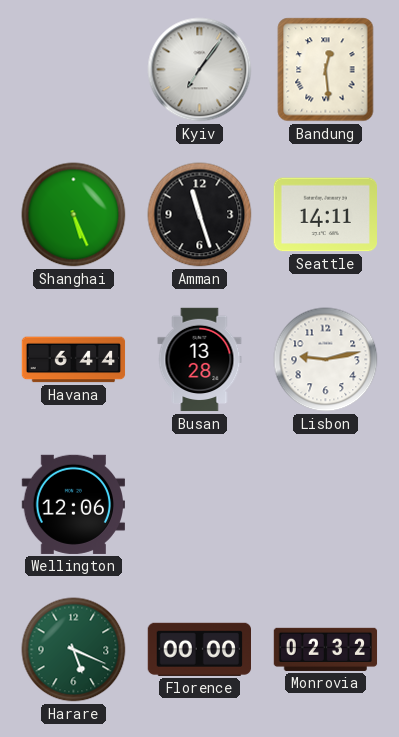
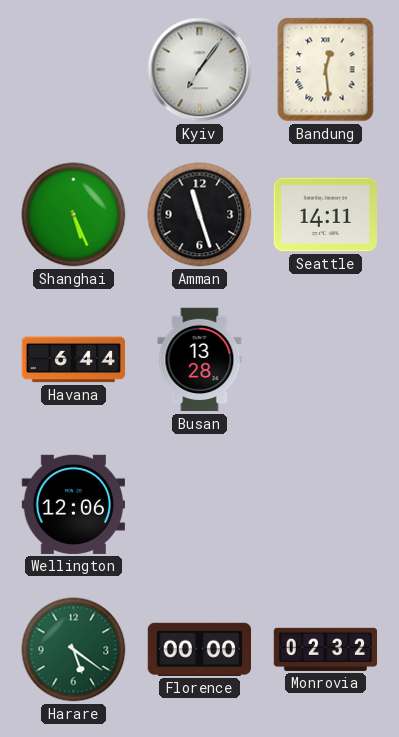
Lisbon: 9:13 -> none
Harare: 5:19 -> 5:21
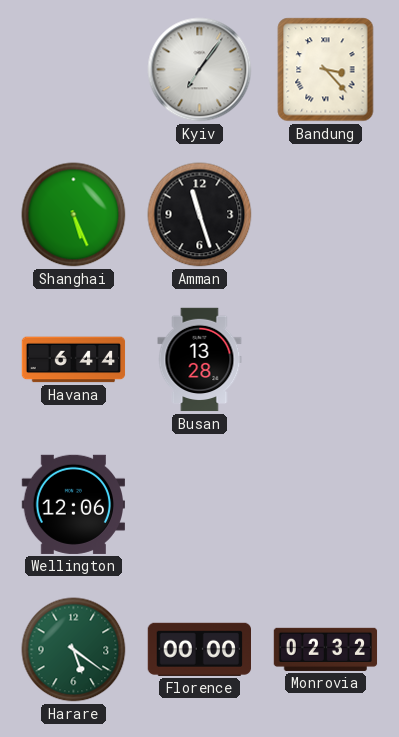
Bandung: 12:29 -> 3:23
Seattle: 14:11 -> none
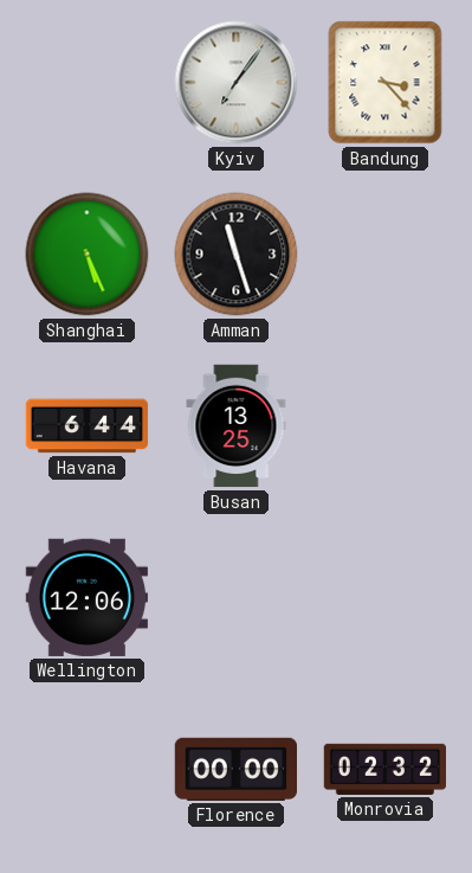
Busan: 13:28 -> 13:25
Harare: 5:21 -> none
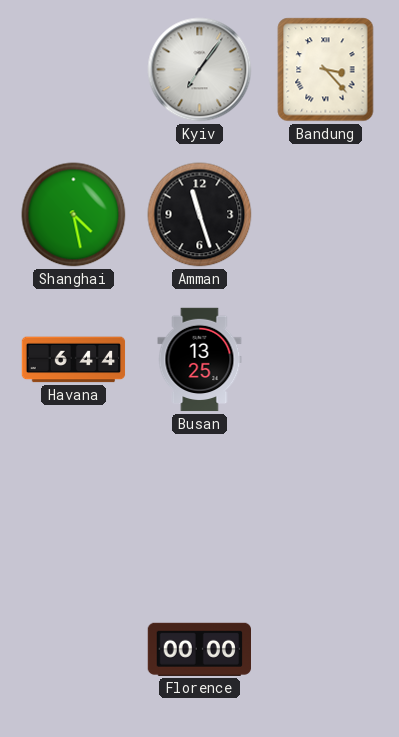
Shanghai: 5:26 -> 4:28
Wellington: 12:06 -> none
Monrovia: 02:32 -> none
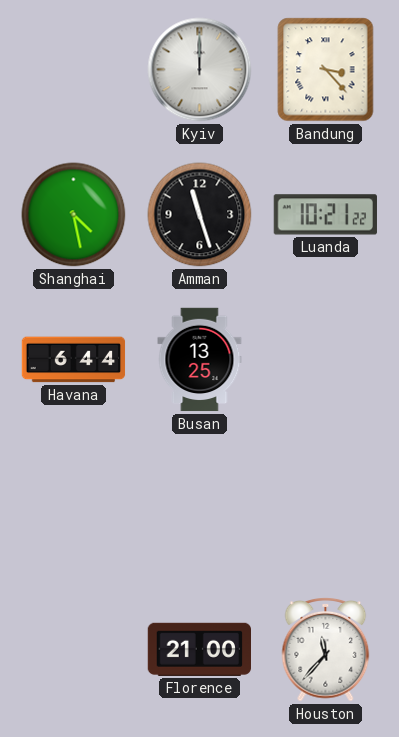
Kyiv: 7:06 -> 12:00
Luanda: none -> 10:21
Florence: 00:00 -> 21:00
Houston: none -> 11:37
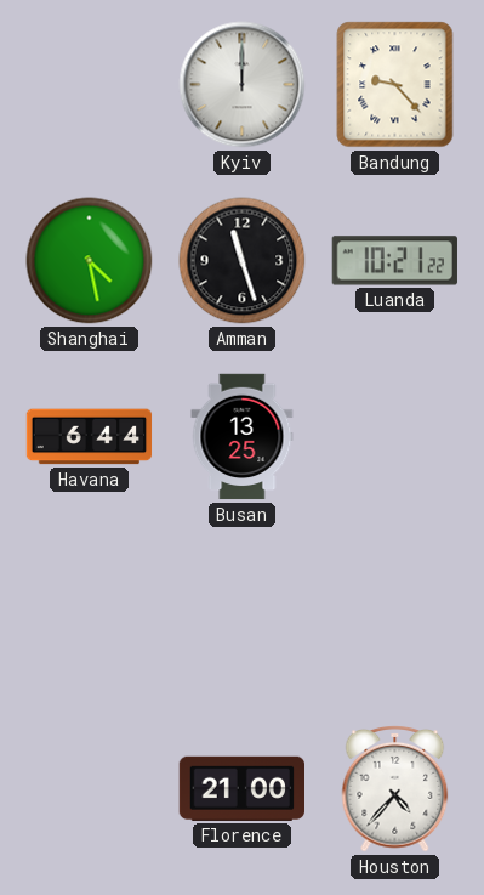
Bandung: 3:23 -> 9:23
Houston: 11:37 -> 4:37
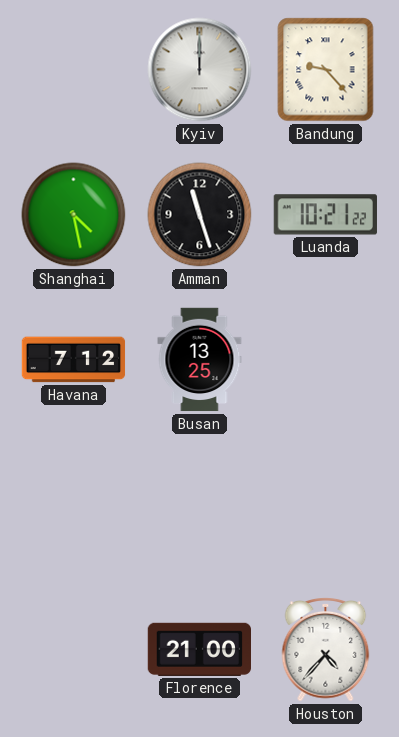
Havana: 6:44 -> 7:12
